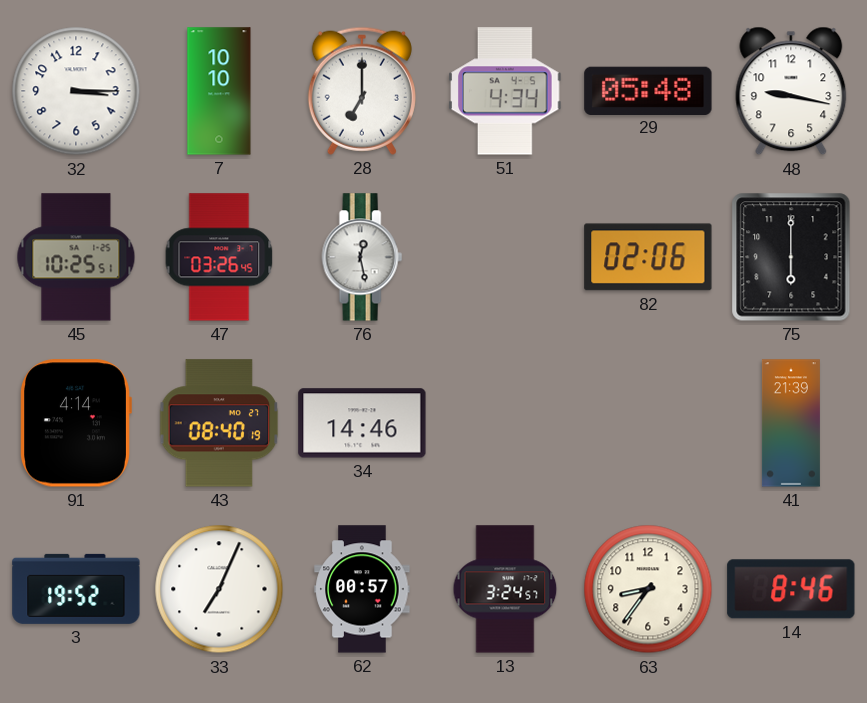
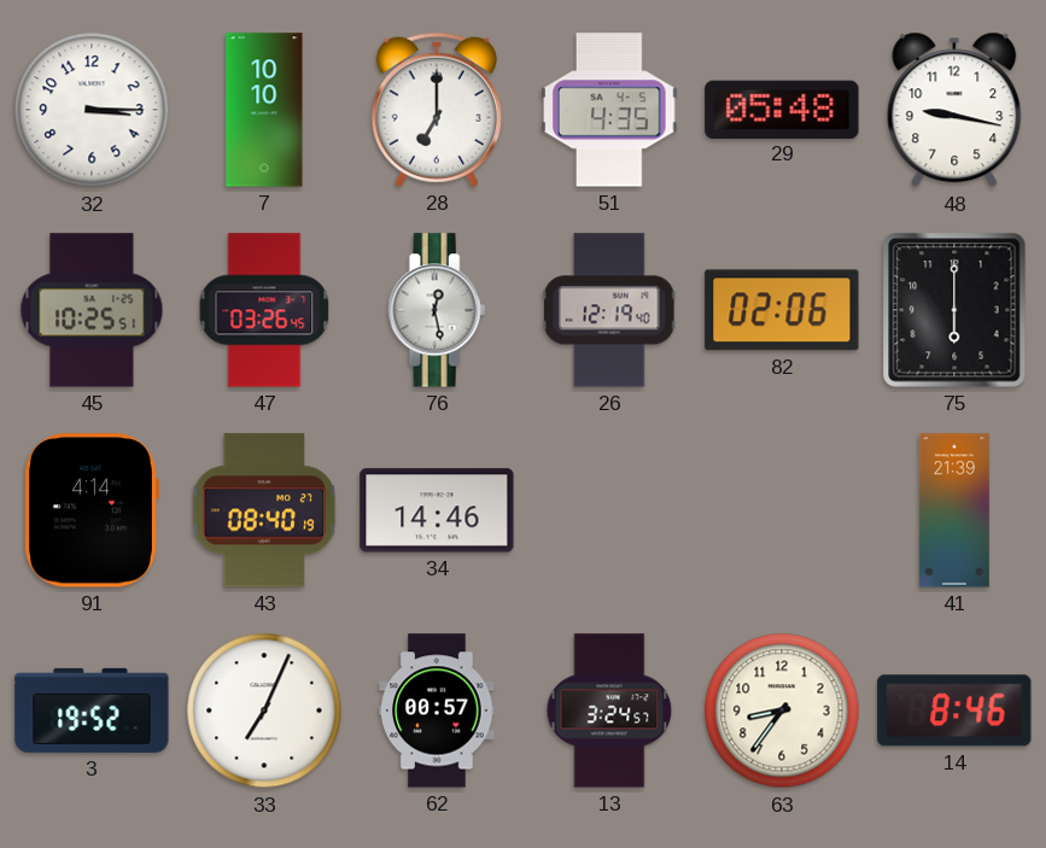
51: 4:34 -> 4:35
26: none -> 12:19
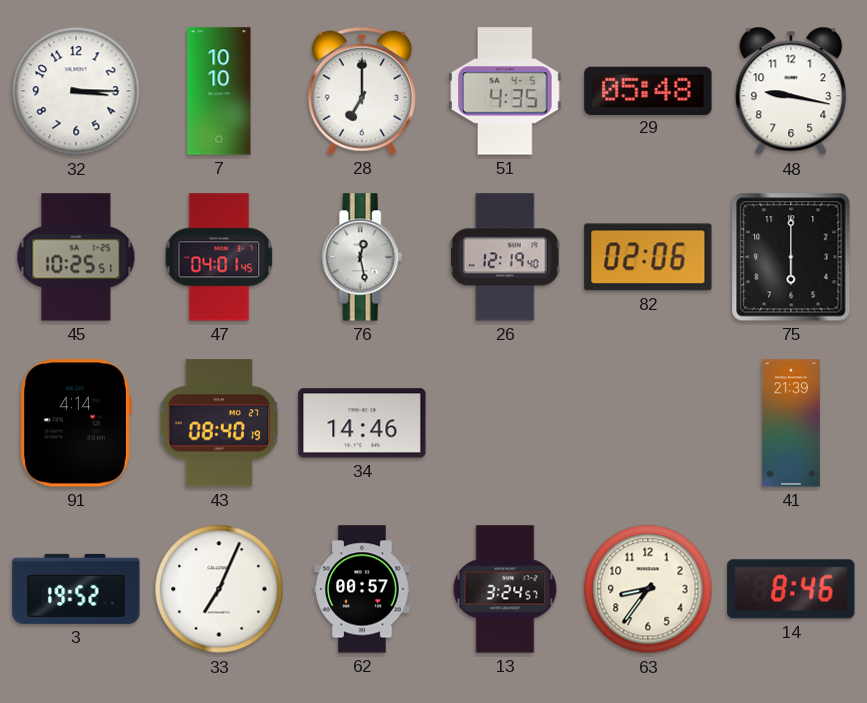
47: 03:26 -> 04:01
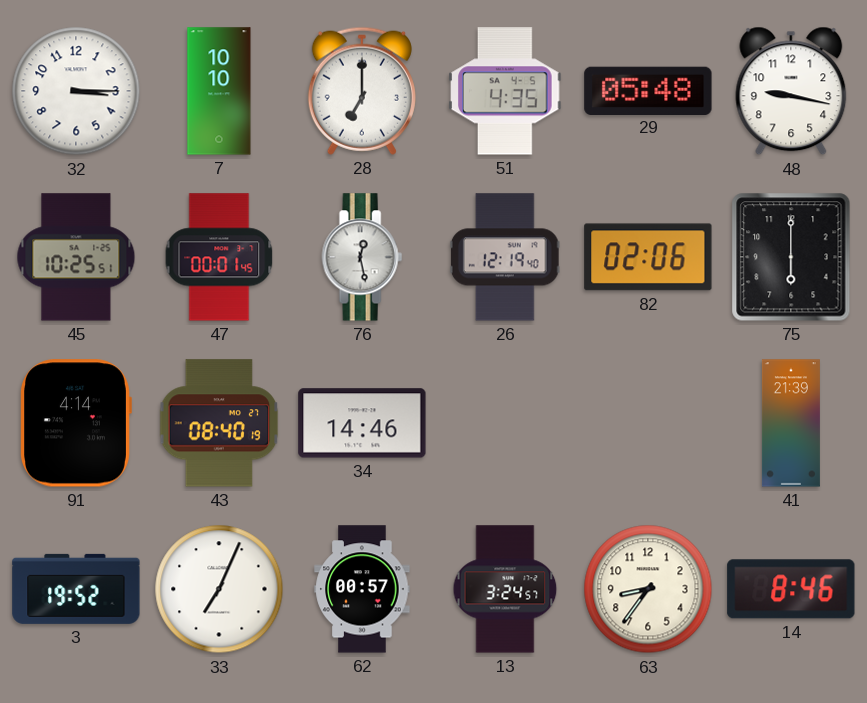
47: 04:01 -> 00:01
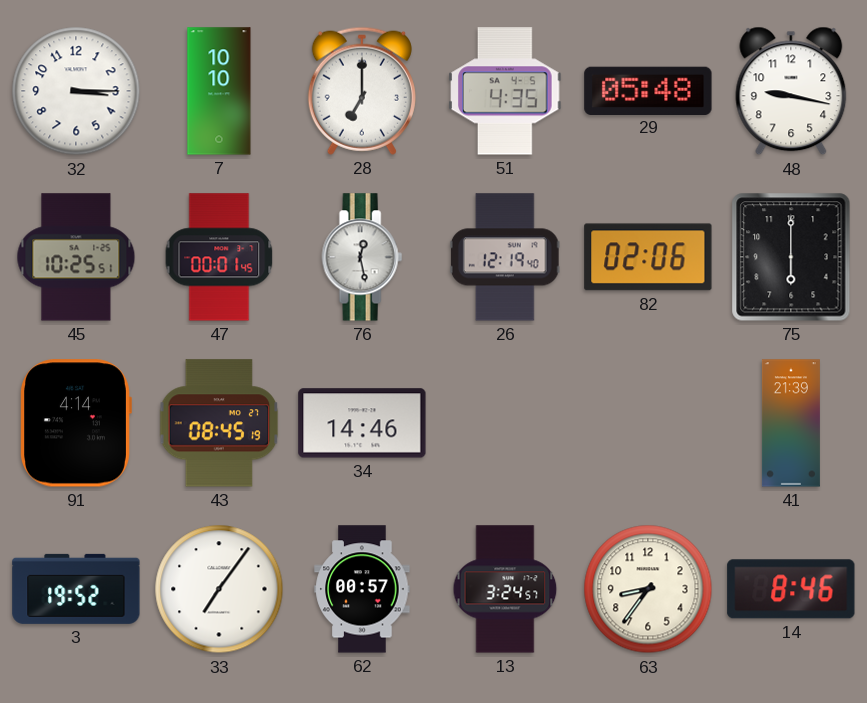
43: 08:40 -> 08:45
33: 7:04 -> 7:06
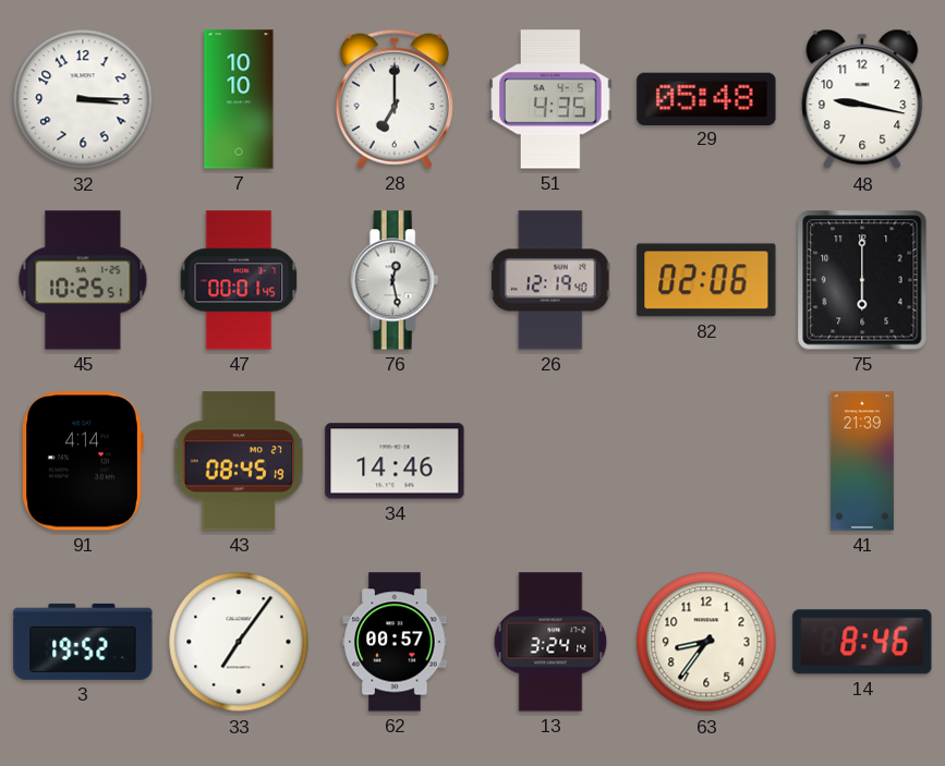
13: 3:24:57 -> 3:24:14
